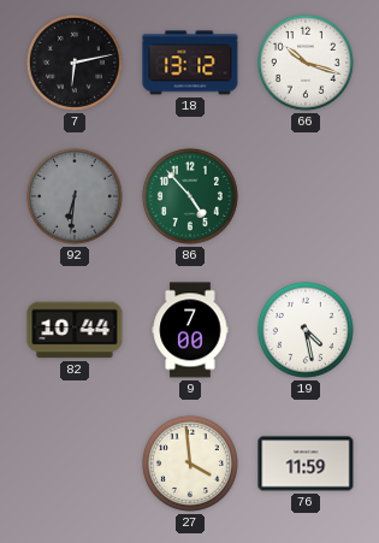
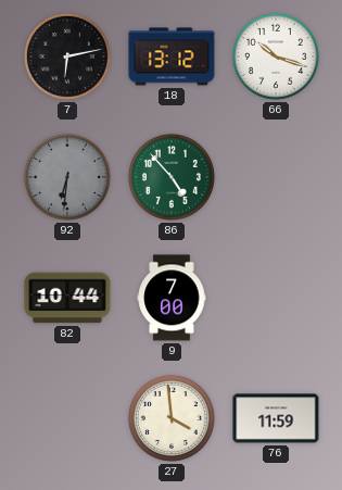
19: 4:28 -> none
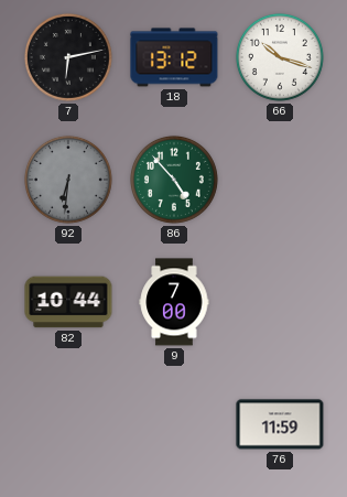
27: 3:59 -> none
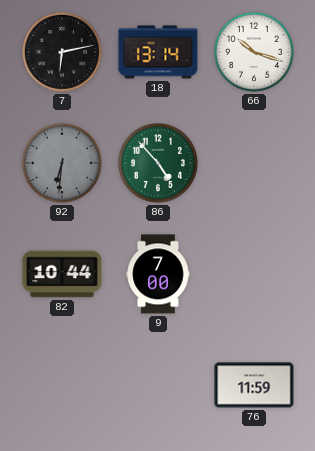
18: 13:12 -> 13:14
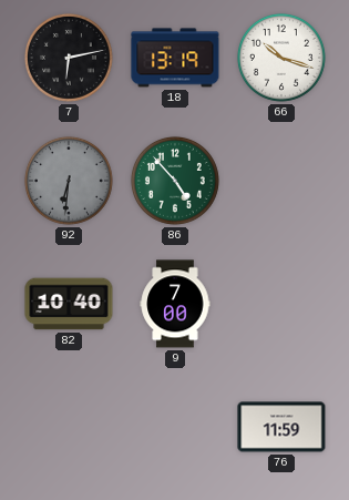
18: 13:14 -> 13:19
82: 10:44 -> 10:40
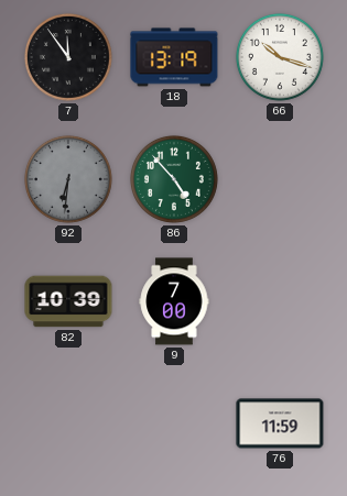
7: 6:13 -> 11:54
82: 10:40 -> 10:39
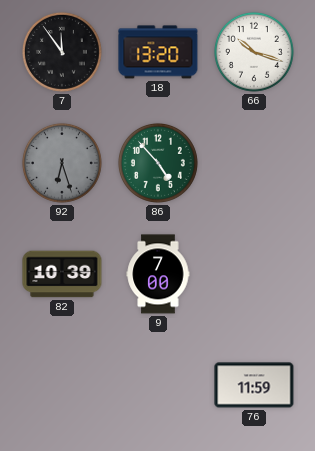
18: 13:19 -> 13:20
92: 6:31 -> 6:27
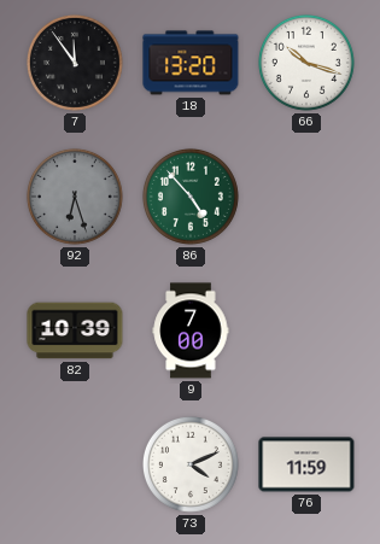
73: none -> 4:11
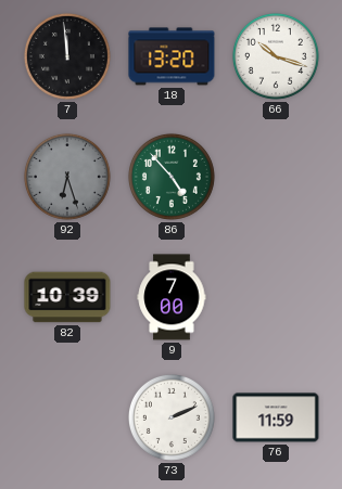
7: 11:54 -> 11:59
73: 4:11 -> 2:11
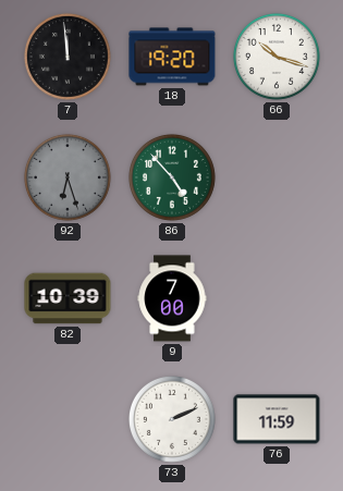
18: 13:20 -> 19:20
